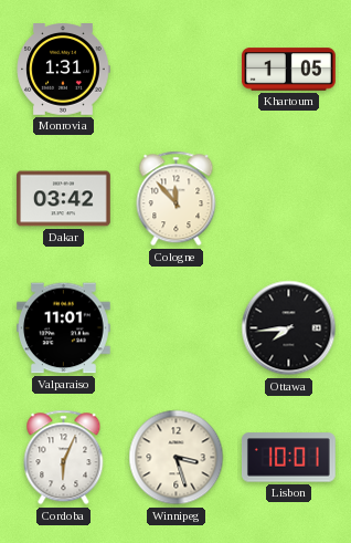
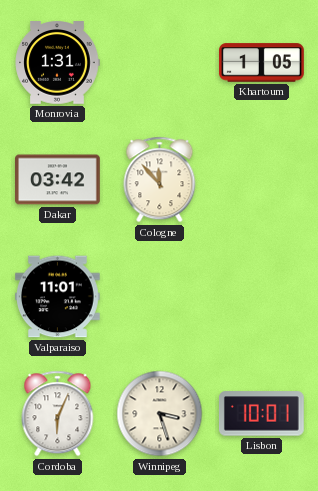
Ottawa: 7:44 -> none
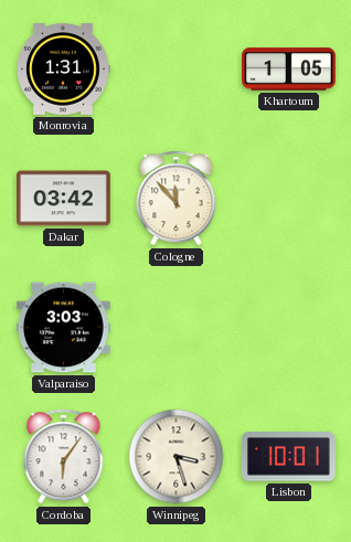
Valparaiso: 11:01 -> 3:03
Cordoba: 6:04 -> 6:06
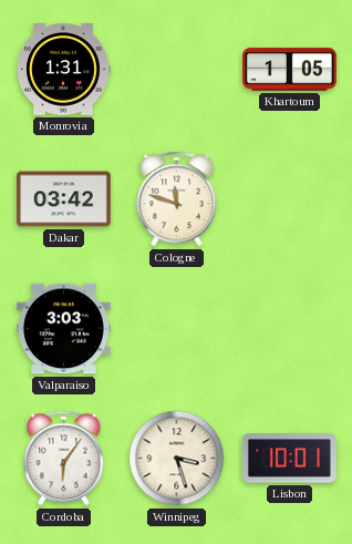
Cologne: 11:53 -> 11:48
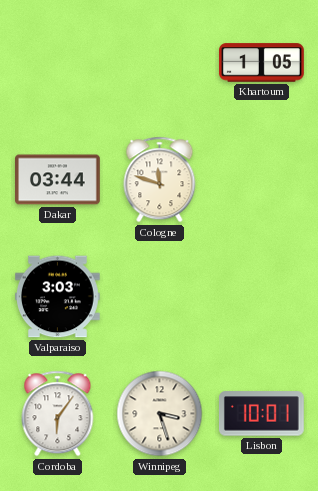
Monrovia: 1:31 -> none
Dakar: 03:42 -> 03:44
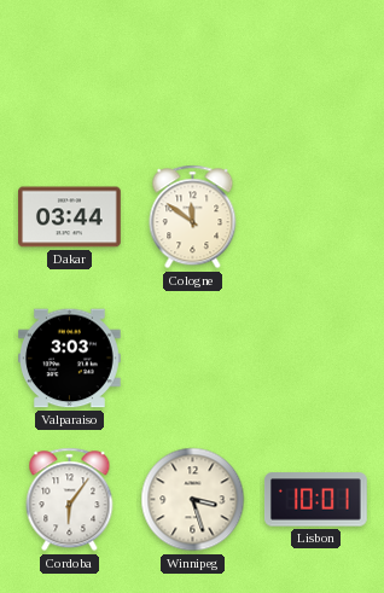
Khartoum: 1:05 -> none
Cologne: 11:48 -> 11:51
